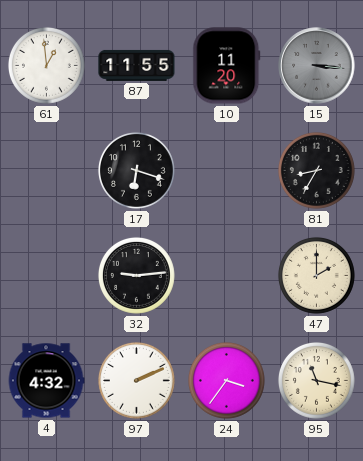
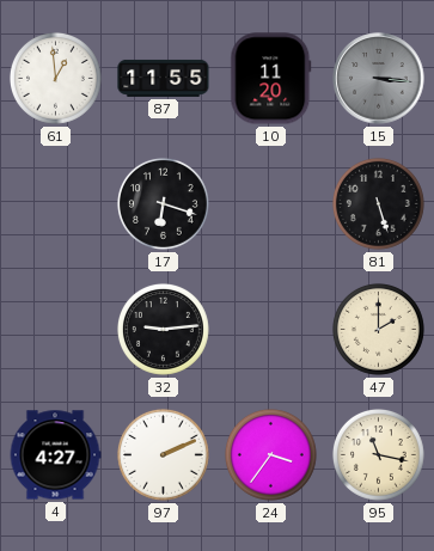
81: 8:35 -> 5:27
4: 4:32 -> 4:27
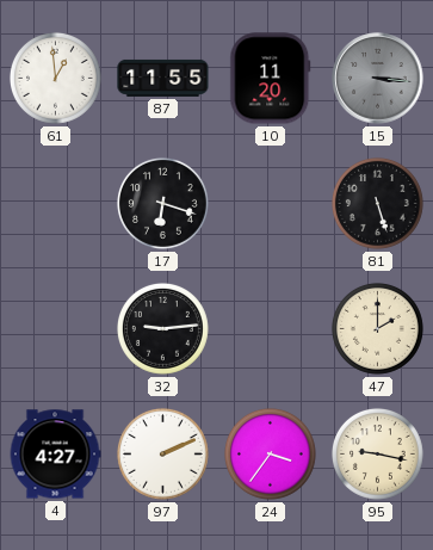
95: 11:17 -> 9:17
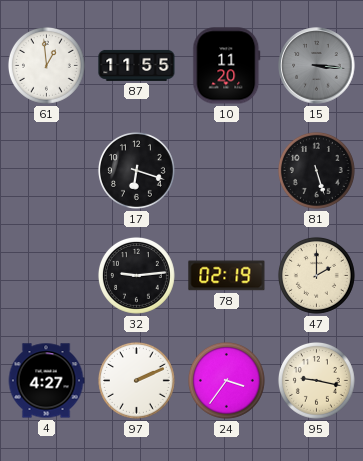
78: none -> 02:19
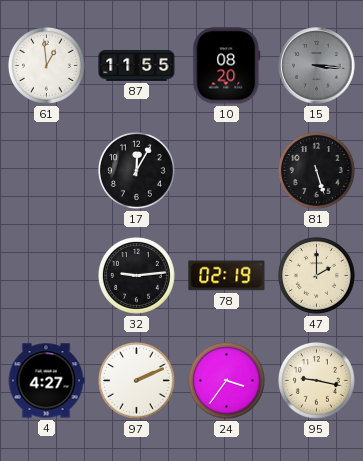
10: 11:20 -> 08:20
17: 6:18 -> 12:05
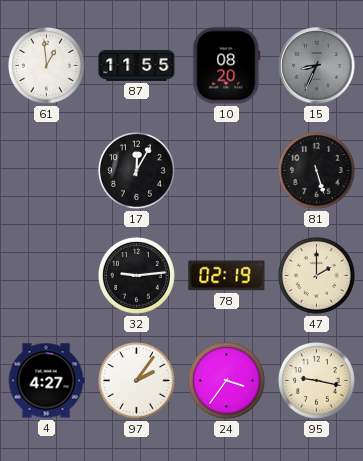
15: 3:16 -> 8:34
97: 2:11 -> 2:06
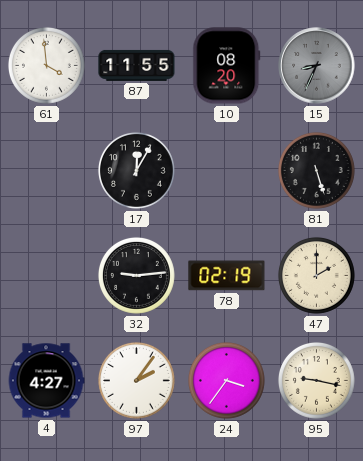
61: 12:59 -> 3:59
